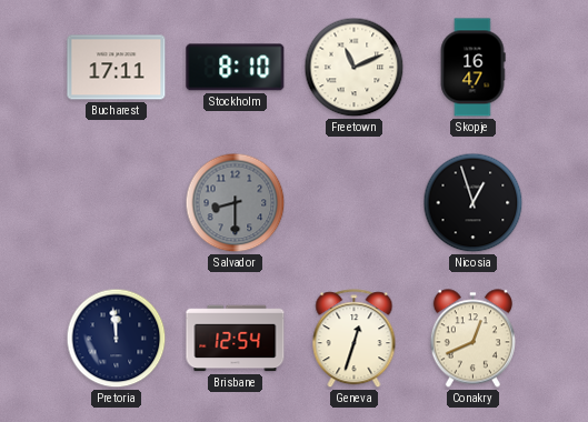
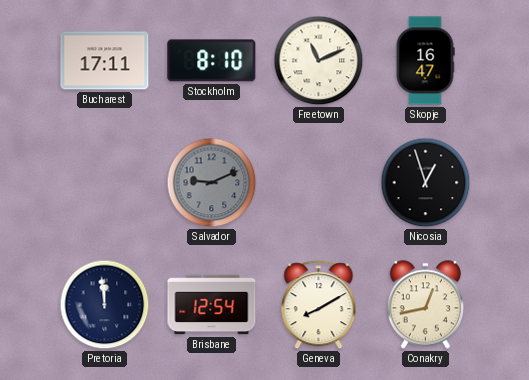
Salvador: 8:30 -> 9:11
Geneva: 12:33 -> 8:10
Conakry: 12:41 -> 12:43
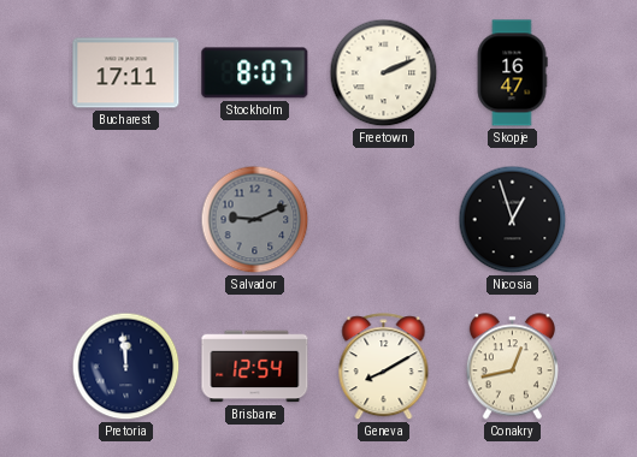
Stockholm: 8:10 -> 8:07
Freetown: 11:11 -> 2:11
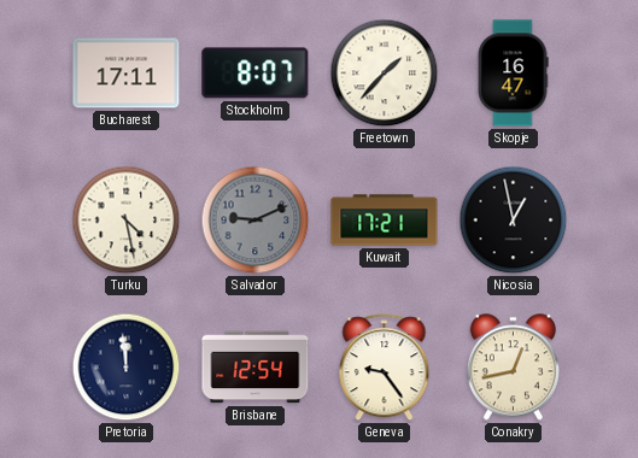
Freetown: 2:11 -> 1:37
Turku: none -> 4:28
Kuwait: none -> 17:21
Nicosia: 12:57 -> 12:58
Geneva: 8:10 -> 9:24
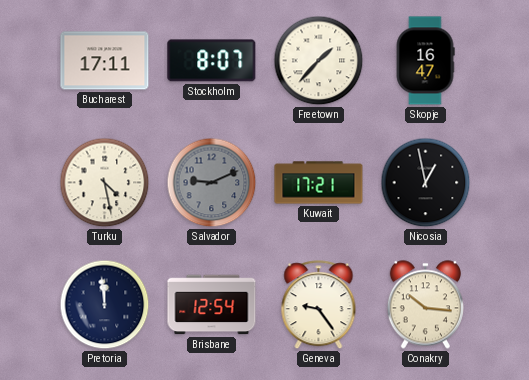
Conakry: 12:43 -> 10:16
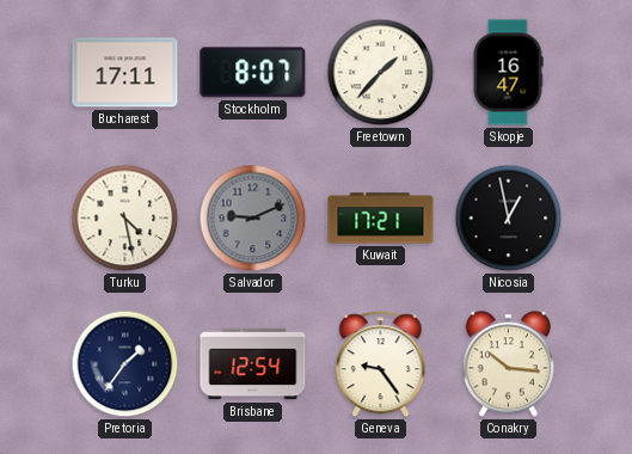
Pretoria: 11:59 -> 1:36
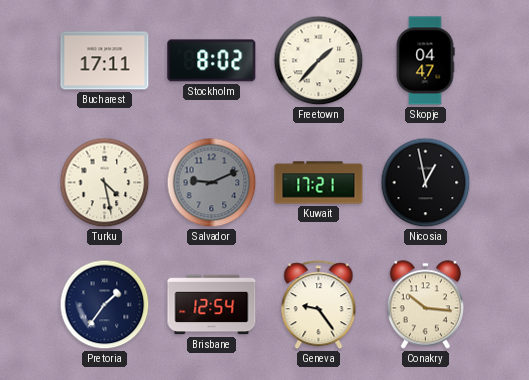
Stockholm: 8:07 -> 8:02
Skopje: 16:47 -> 04:47
